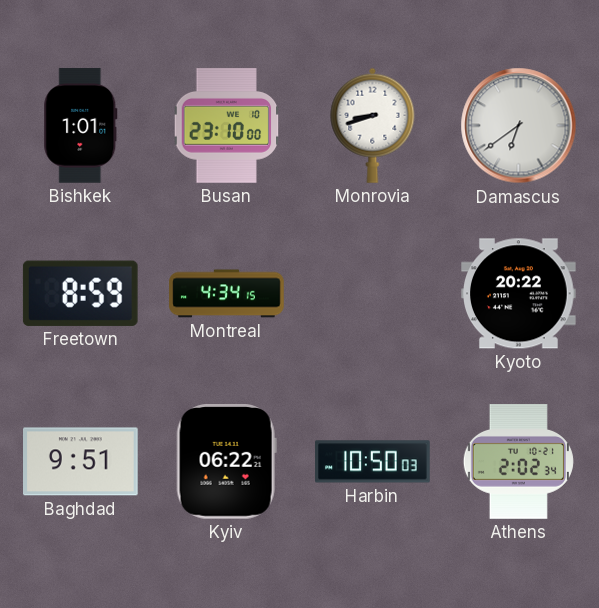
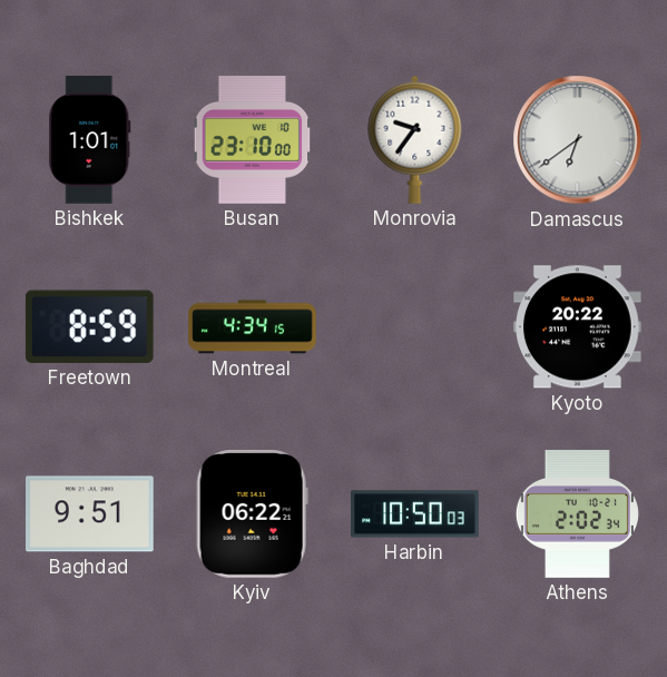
Monrovia: 8:42 -> 9:36
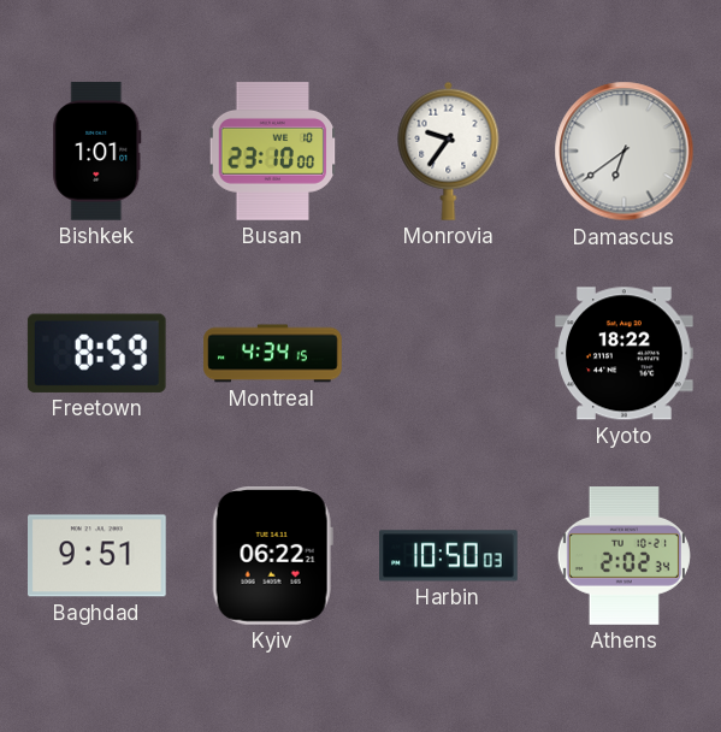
Kyoto: 20:22 -> 18:22
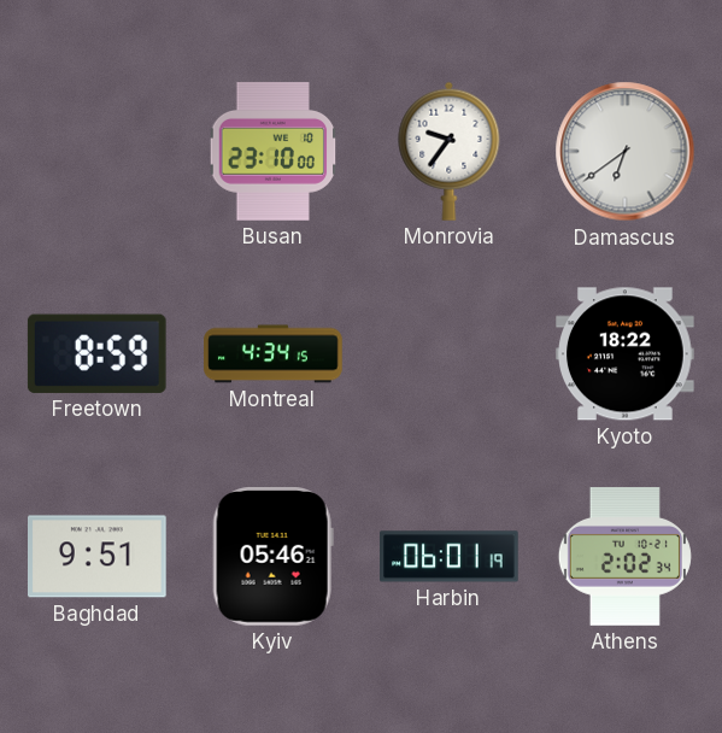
Bishkek: 1:01 -> none
Kyiv: 06:22 -> 05:46
Harbin: 10:50 -> 06:01
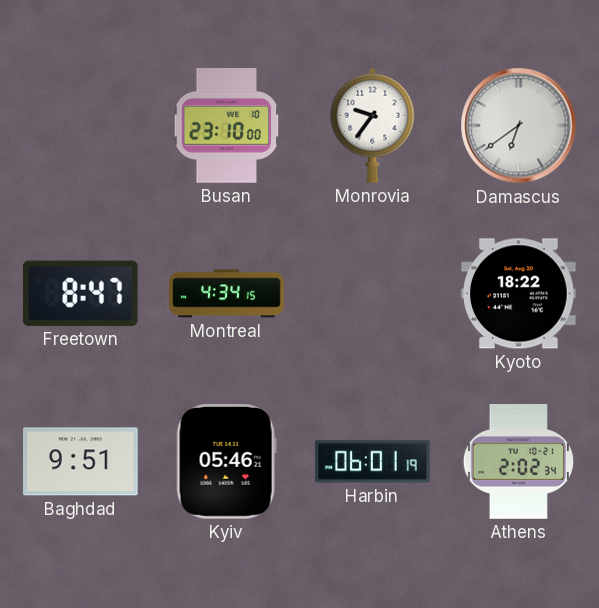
Freetown: 8:59 -> 8:47
